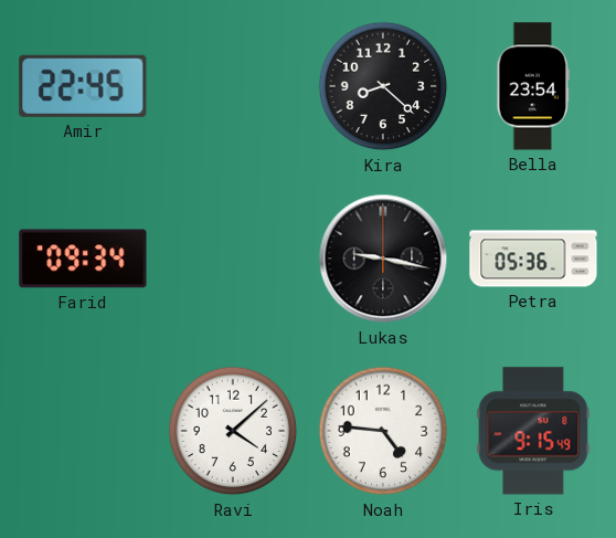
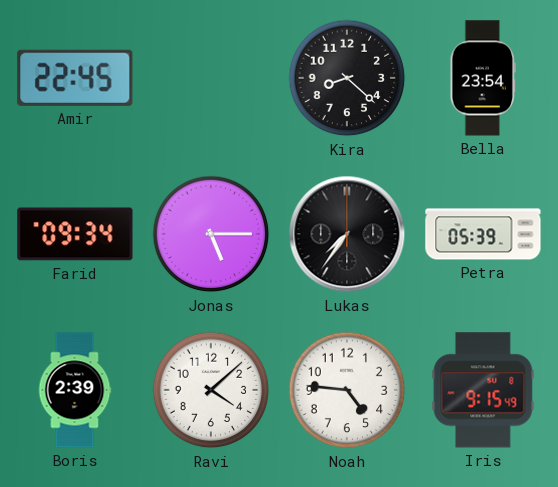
Jonas: none -> 5:15
Lukas: 9:17 -> 7:36
Petra: 05:36 -> 05:39
Boris: none -> 2:39
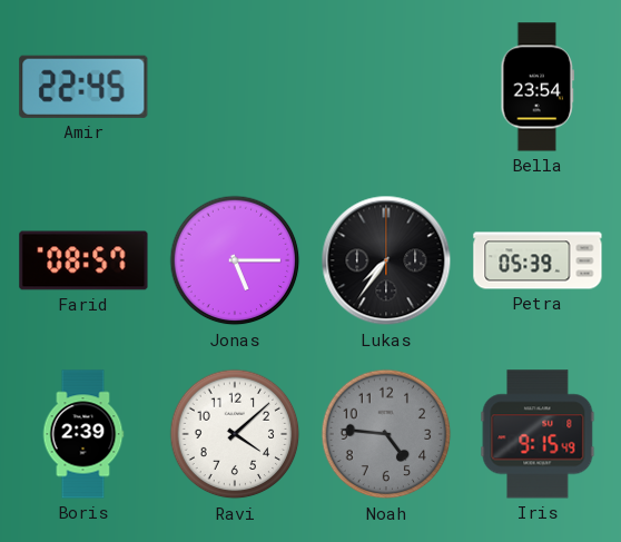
Kira: 8:22 -> none
Farid: 09:34 -> 08:57
Noah dial: white -> grey
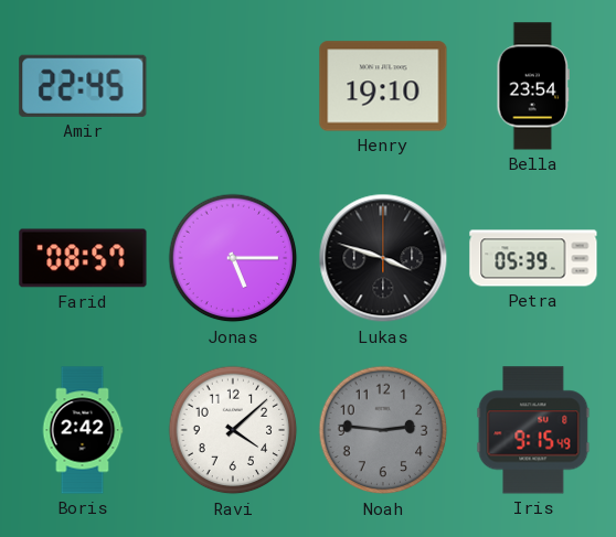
Henry: none -> 19:10
Lukas: 7:36 -> 3:48
Boris: 2:39 -> 2:42
Noah: 4:46 -> 2:46
